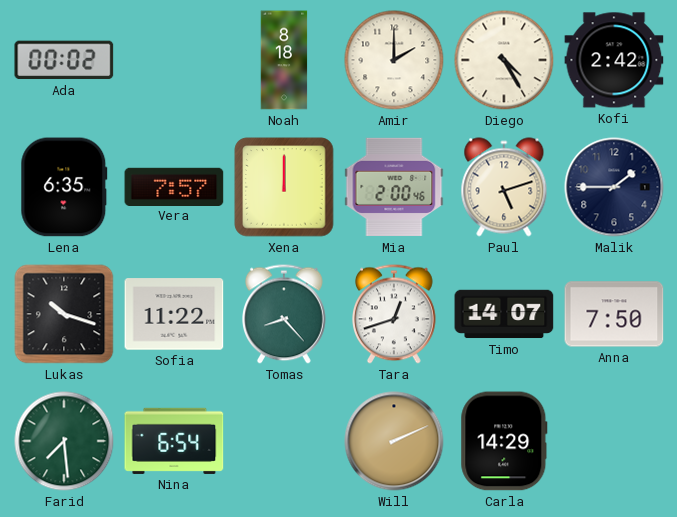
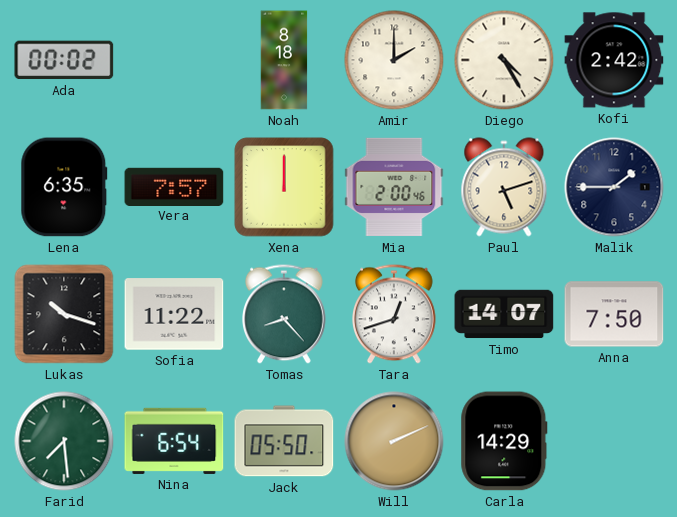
Jack: none -> 05:50
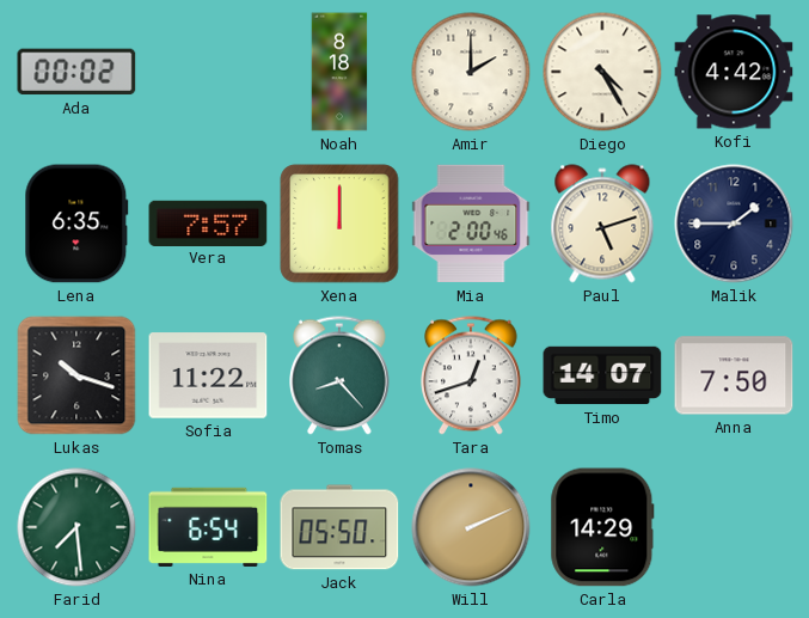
Kofi: 2:42 -> 4:42
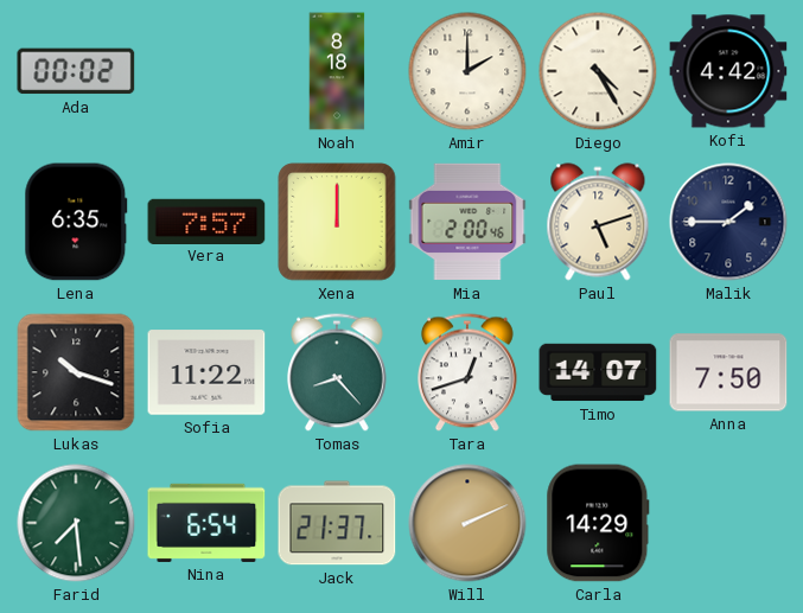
Jack: 05:50 -> 21:37
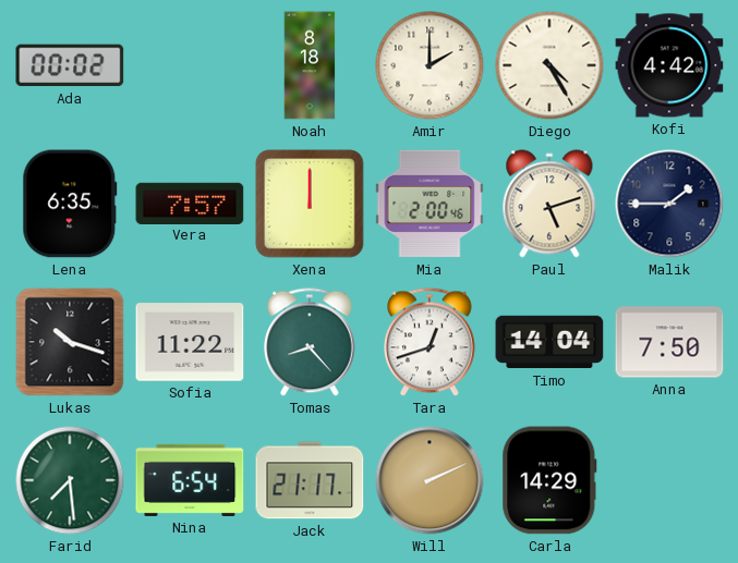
Timo: 14:07 -> 14:04
Jack: 21:37 -> 21:17
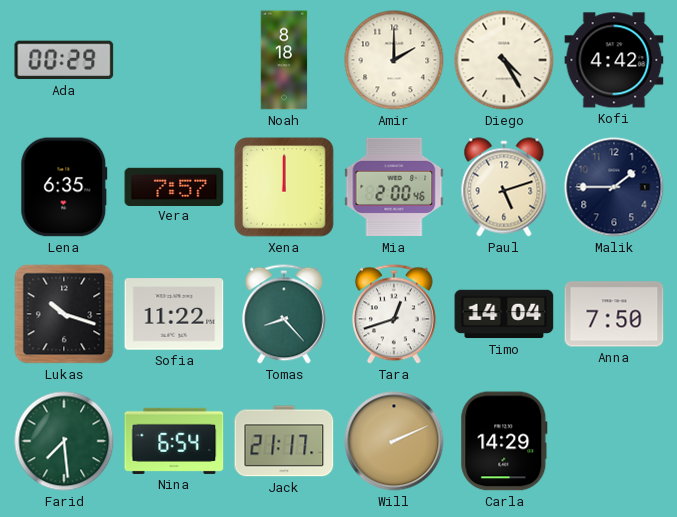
Ada: 00:02 -> 00:29
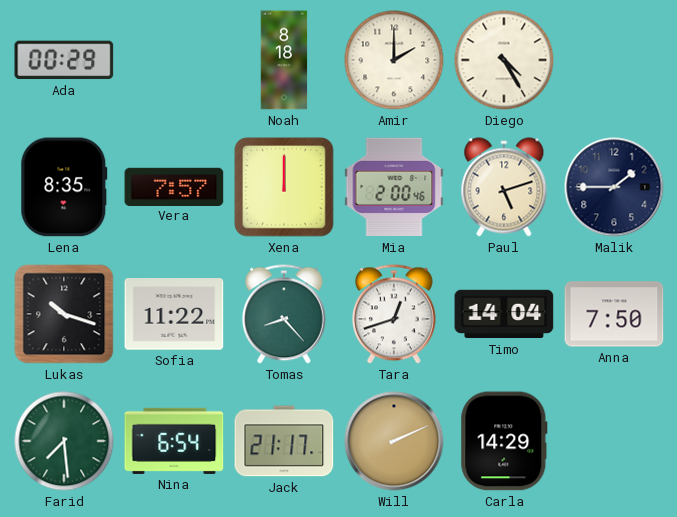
Kofi: 4:42 -> none
Lena: 6:35 -> 8:35
